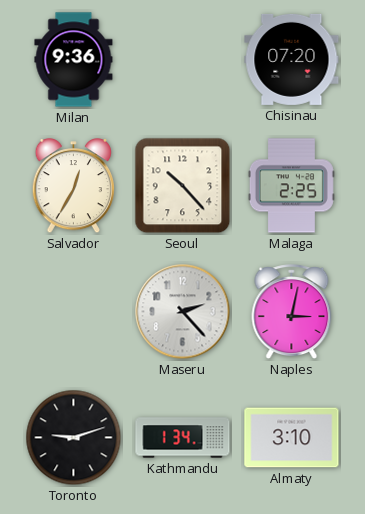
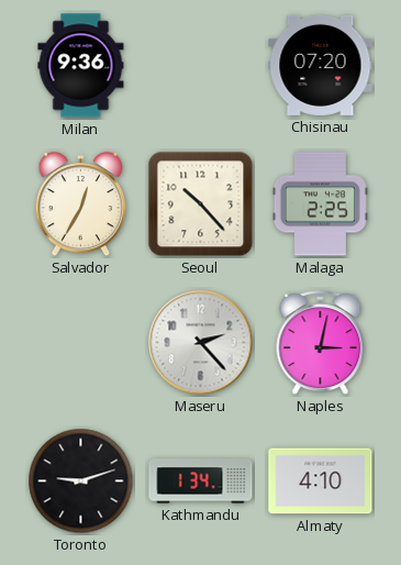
Almaty: 3:10 -> 4:10
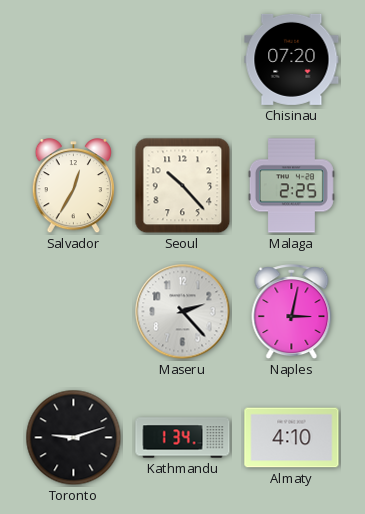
Milan: 9:36 -> none
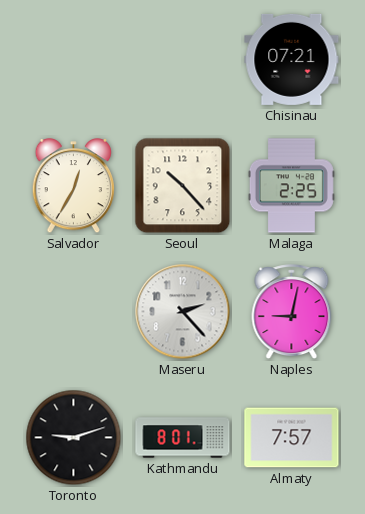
Chisinau: 07:20 -> 07:21
Naples: 3:02 -> 9:02
Kathmandu: 1:34 -> 8:01
Almaty: 4:10 -> 7:57
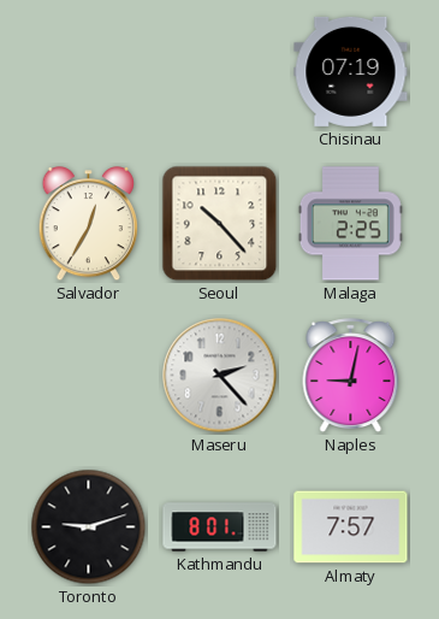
Chisinau: 07:21 -> 07:19
